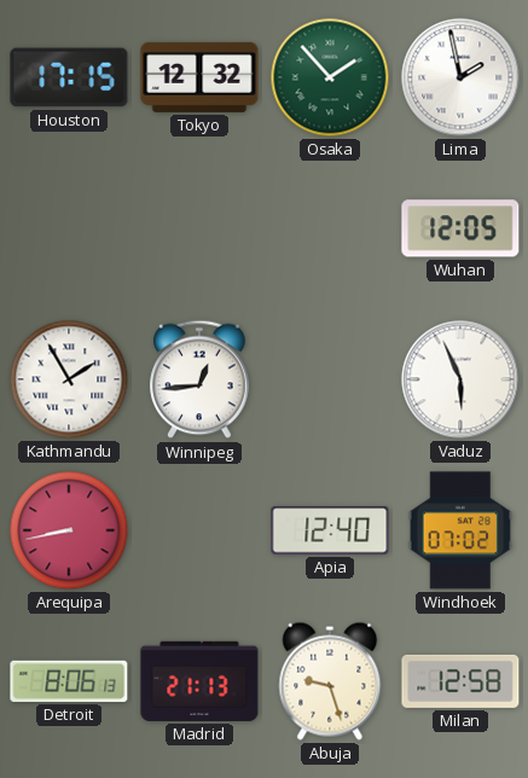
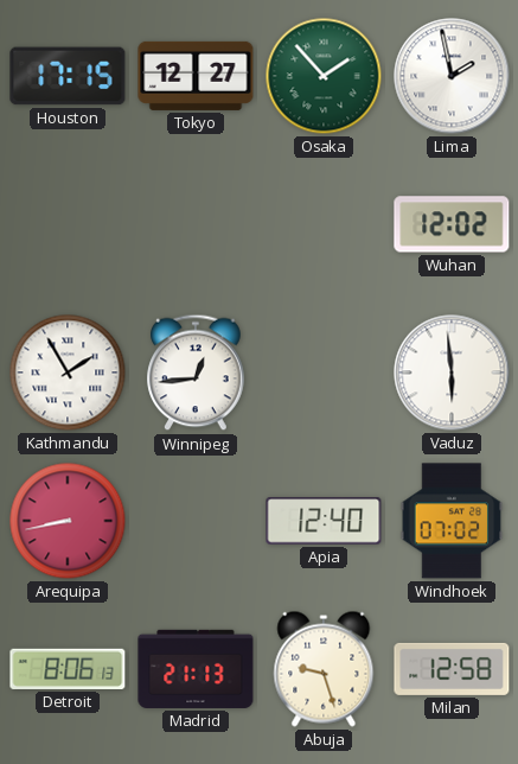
Tokyo: 12:32 -> 12:27
Wuhan: 12:05 -> 12:02
Vaduz: 5:56 -> 5:59
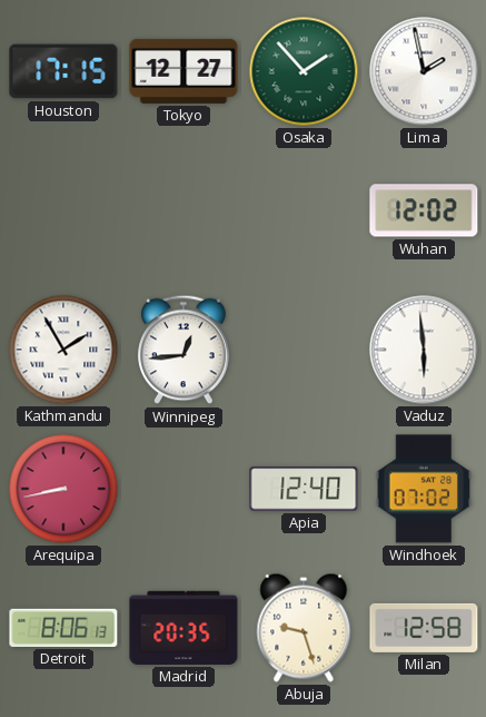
Madrid: 21:13 -> 20:35
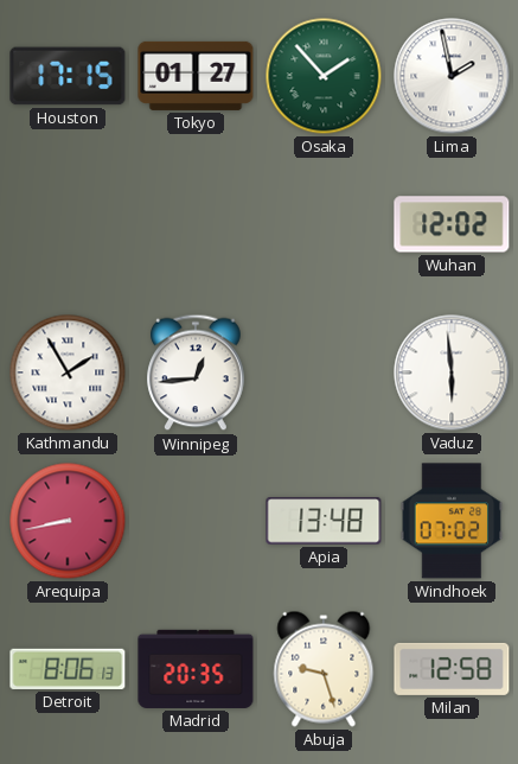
Tokyo: 12:27 -> 01:27
Apia: 12:40 -> 13:48
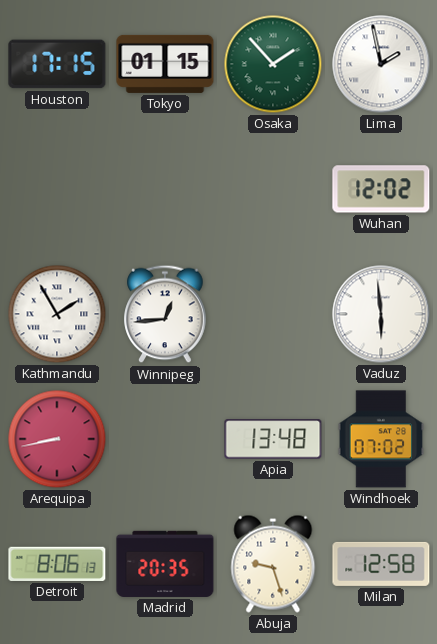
Tokyo: 01:27 -> 01:15
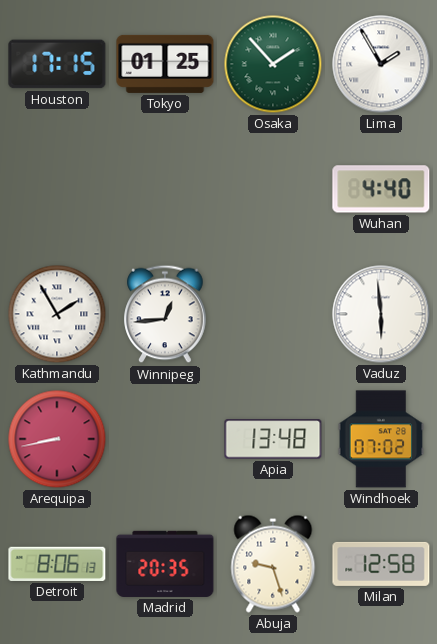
Tokyo: 01:15 -> 01:25
Lima: 1:58 -> 1:55
Wuhan: 12:02 -> 4:40
